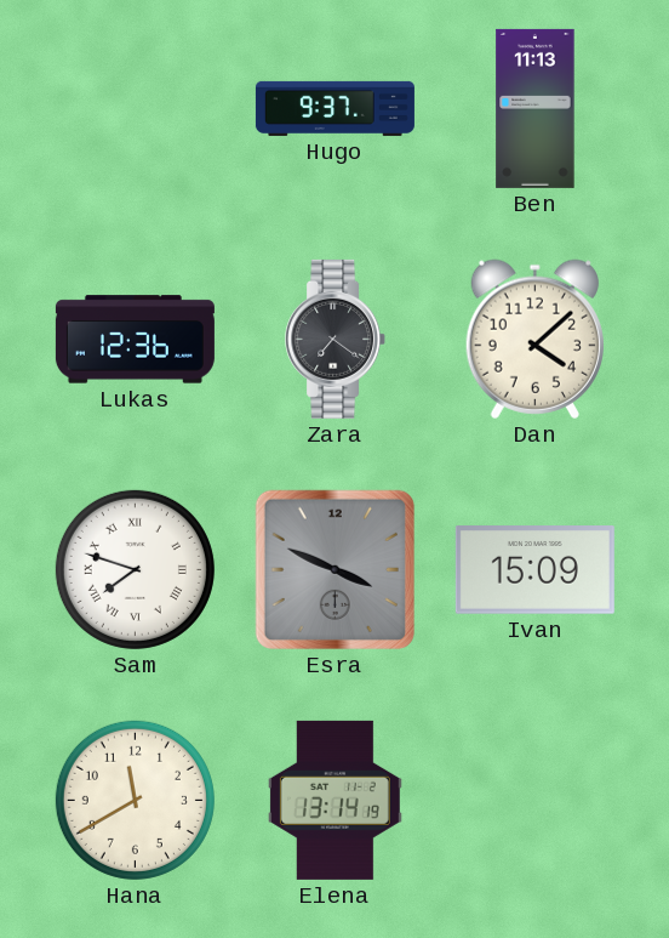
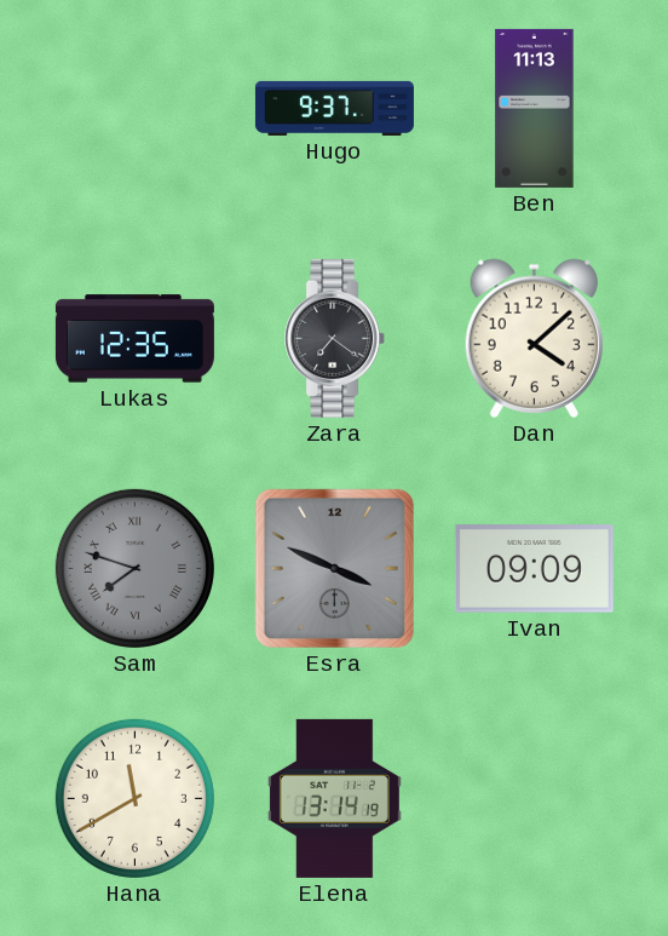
Lukas: 12:36 -> 12:35
Sam dial: white -> grey
Ivan: 15:09 -> 09:09
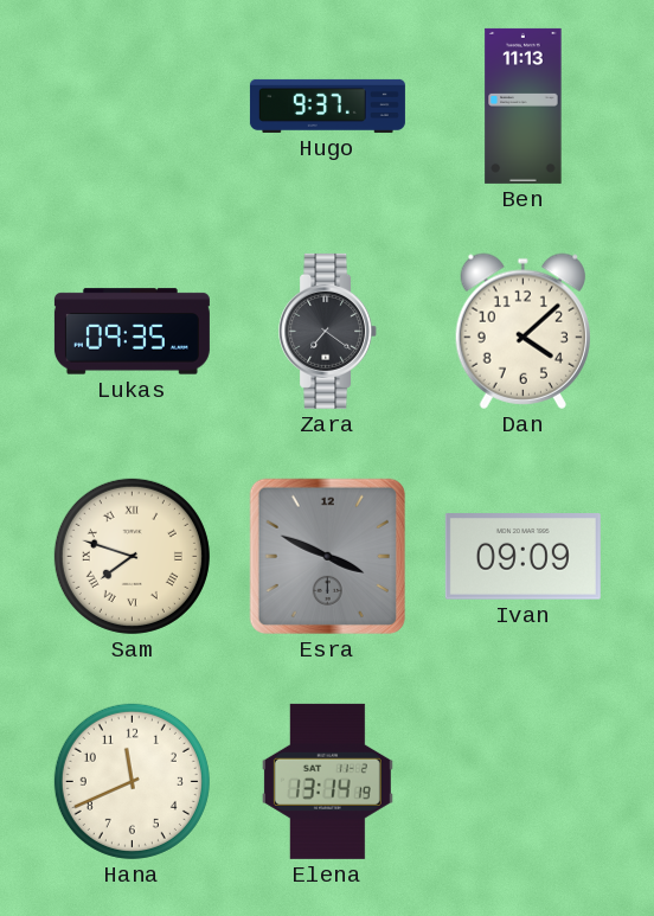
Lukas: 12:35 -> 09:35
Sam dial: grey -> cream
Hana: 11:40 -> 11:41
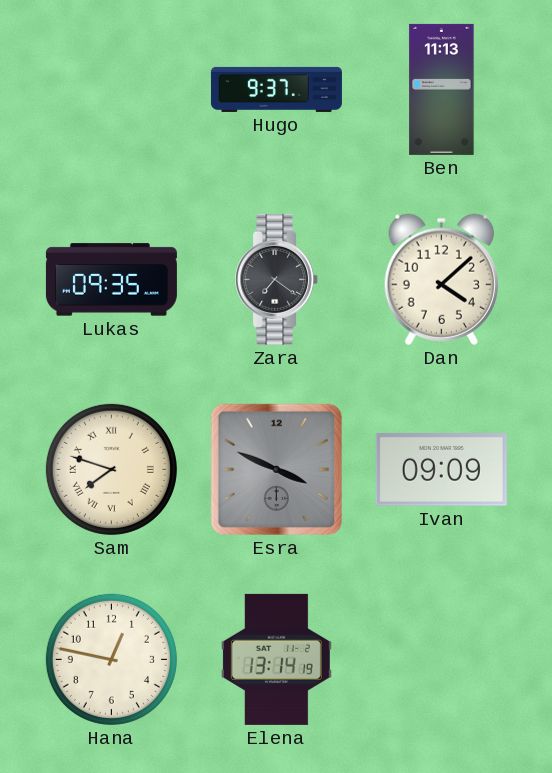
Hana: 11:41 -> 12:47
